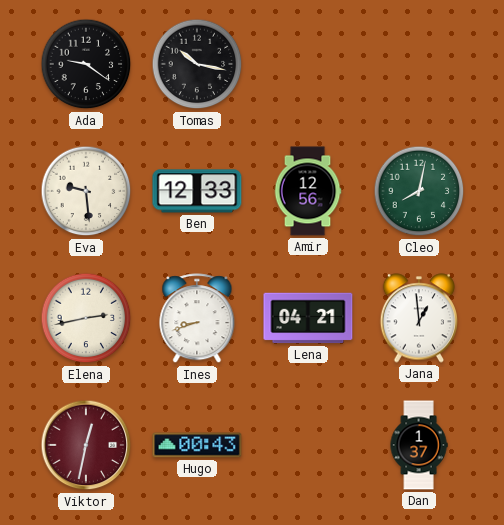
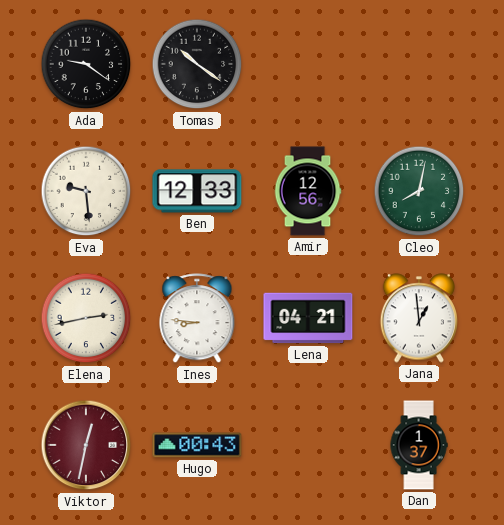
Tomas: 10:17 -> 10:21
Ines: 8:42 -> 8:46
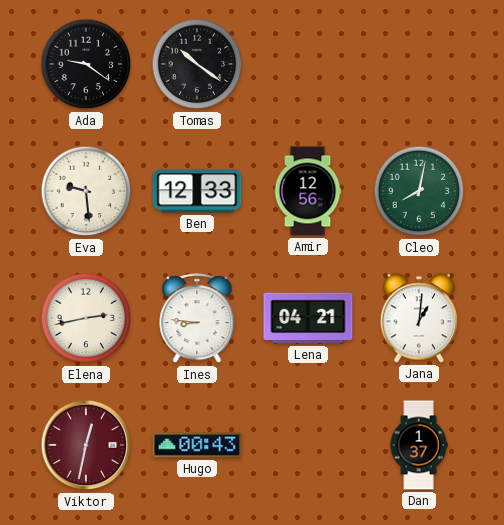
Jana: 12:59 -> 1:01
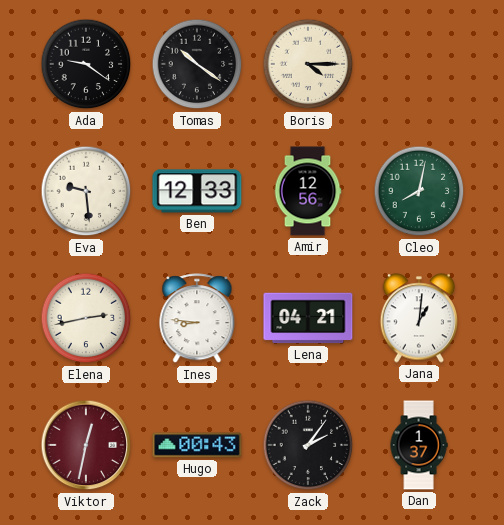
Boris: none -> 4:15
Zack: none -> 2:06
